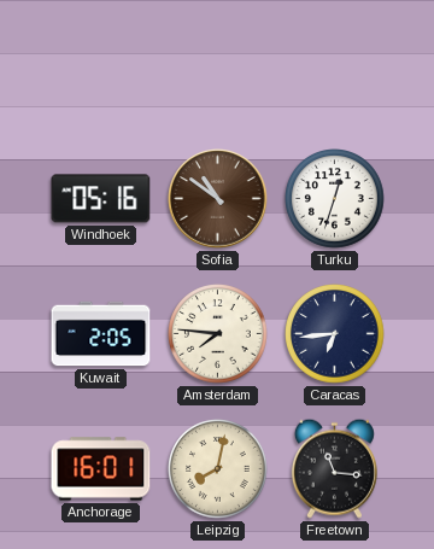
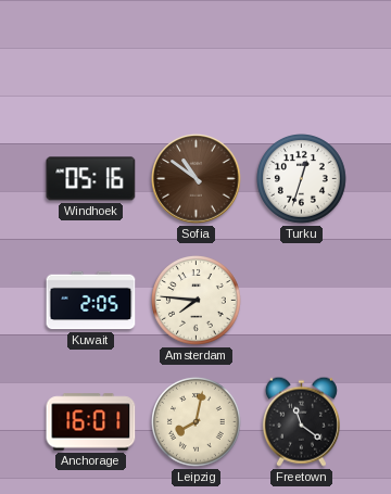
Caracas: 6:44 -> none
Freetown: 11:16 -> 11:21
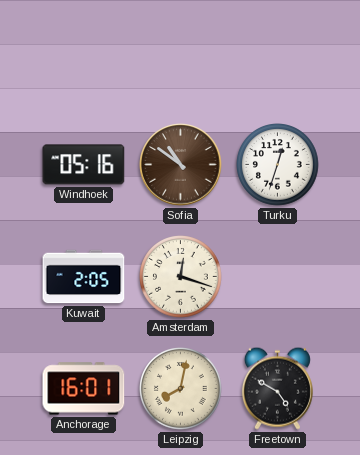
Amsterdam: 7:46 -> 12:18
Freetown: 11:21 -> 4:50
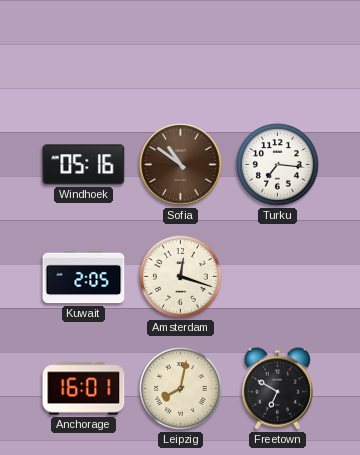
Turku: 12:33 -> 7:16
Freetown: 4:50 -> 6:50
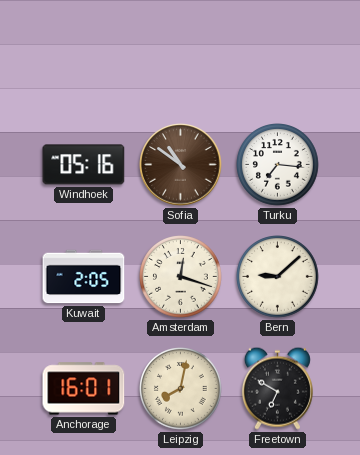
Bern: none -> 9:08
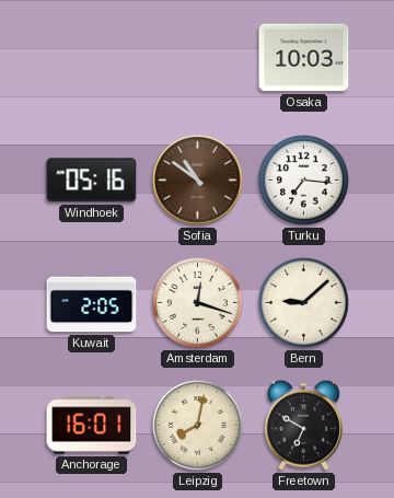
Osaka: none -> 10:03
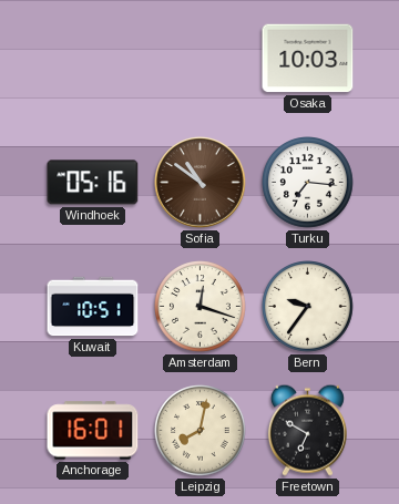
Kuwait: 2:05 -> 10:51
Bern: 9:08 -> 9:36
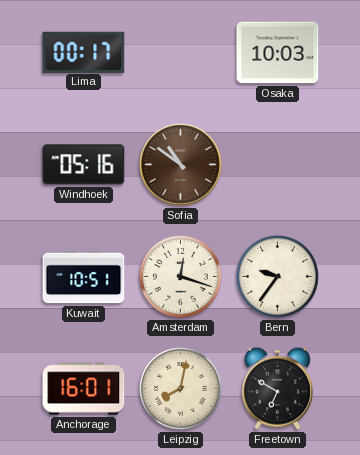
Lima: none -> 00:17
Turku: 7:16 -> none
